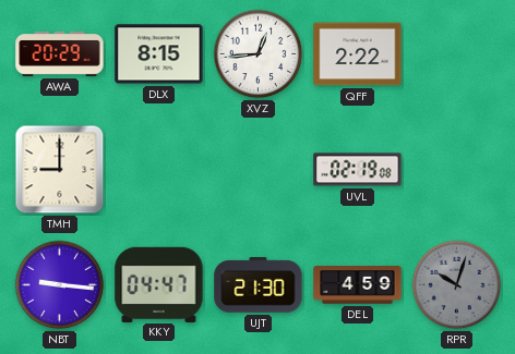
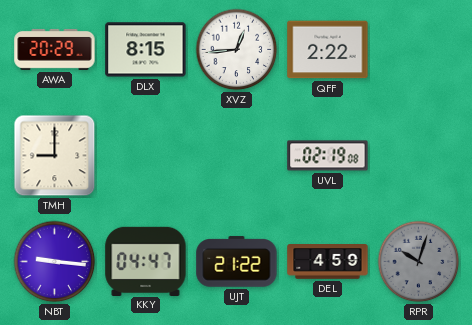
UJT: 21:30 -> 21:22
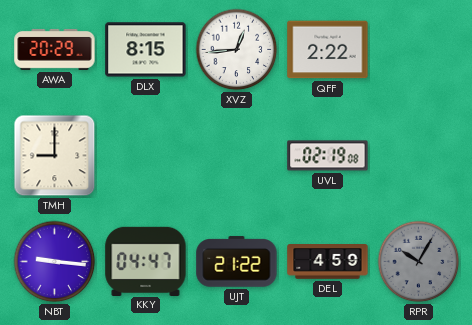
RPR: 10:03 -> 10:05
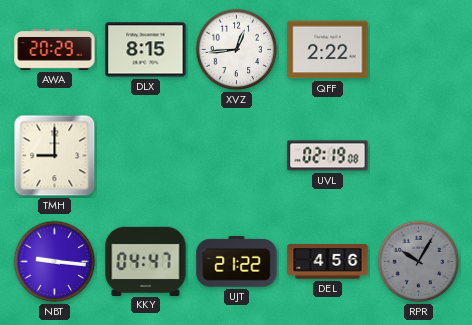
DEL: 4:59 -> 4:56
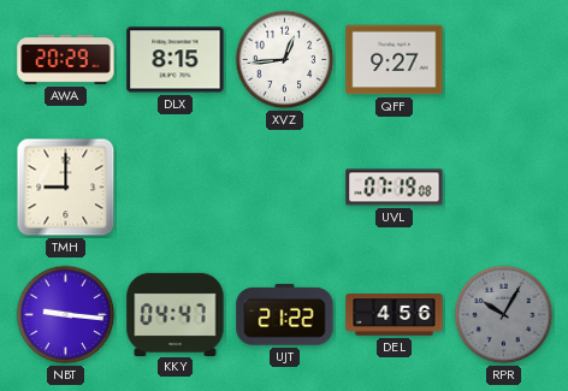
QFF: 2:22 -> 9:27
UVL: 02:19 -> 07:19
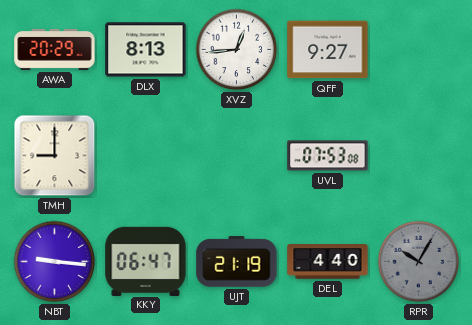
DLX: 8:15 -> 8:13
UVL: 07:19 -> 07:53
KKY: 04:47 -> 06:47
UJT: 21:22 -> 21:19
DEL: 4:56 -> 4:40
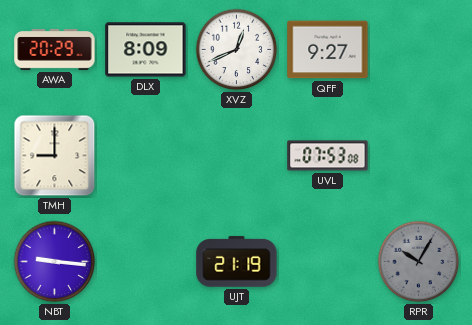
DLX: 8:13 -> 8:09
XVZ: 12:44 -> 12:41
KKY: 06:47 -> none
DEL: 4:40 -> none
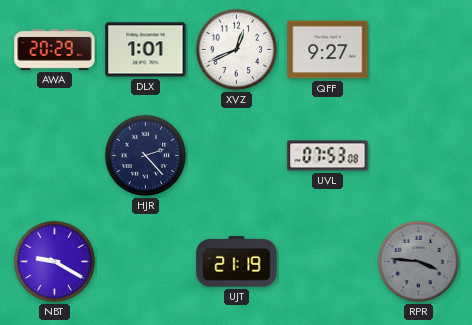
DLX: 8:09 -> 1:01
TMH: 9:00 -> none
HJR: none -> 2:23
NBT: 9:16 -> 9:20
RPR: 10:05 -> 3:46
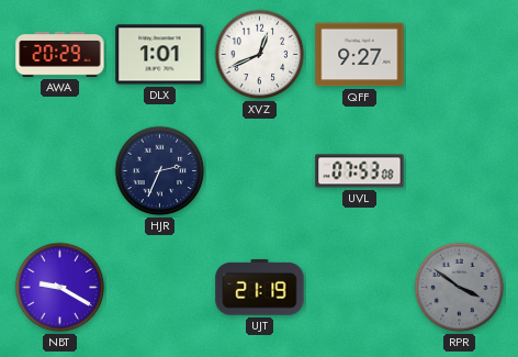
HJR: 2:23 -> 2:34
RPR: 3:46 -> 3:51
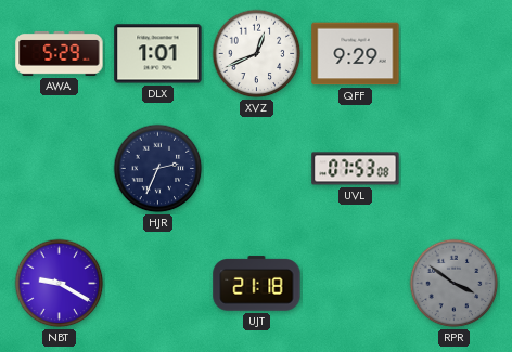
AWA: 20:29 -> 5:29
QFF: 9:27 -> 9:29
UJT: 21:19 -> 21:18
